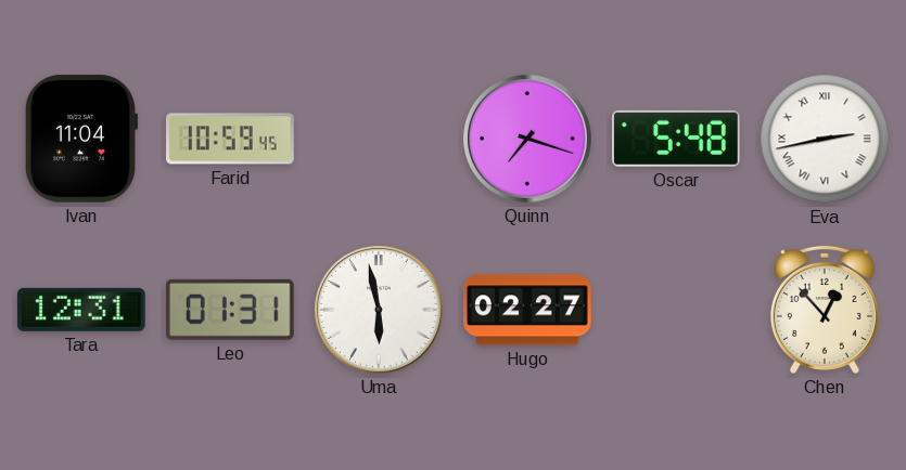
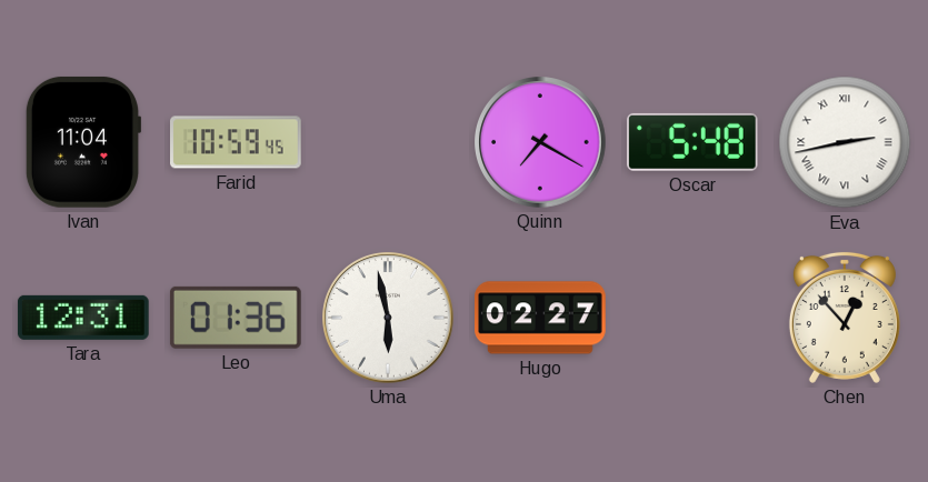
Quinn: 7:18 -> 7:20
Leo: 01:31 -> 01:36
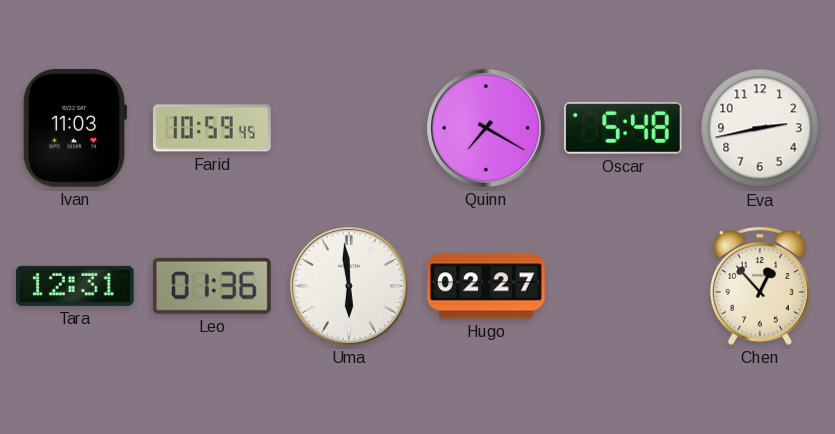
Ivan: 11:04 -> 11:03
Eva numerals: Roman -> Arabic
Uma: 5:58 -> 5:59
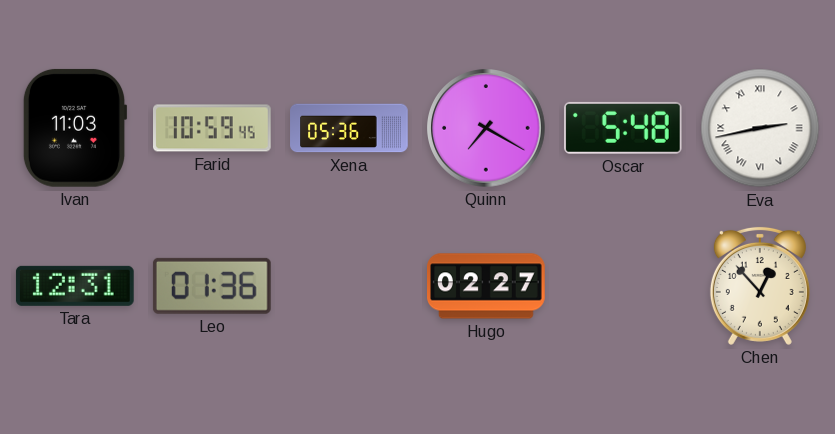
Xena: none -> 05:36
Eva numerals: Arabic -> Roman
Uma: 5:59 -> none
